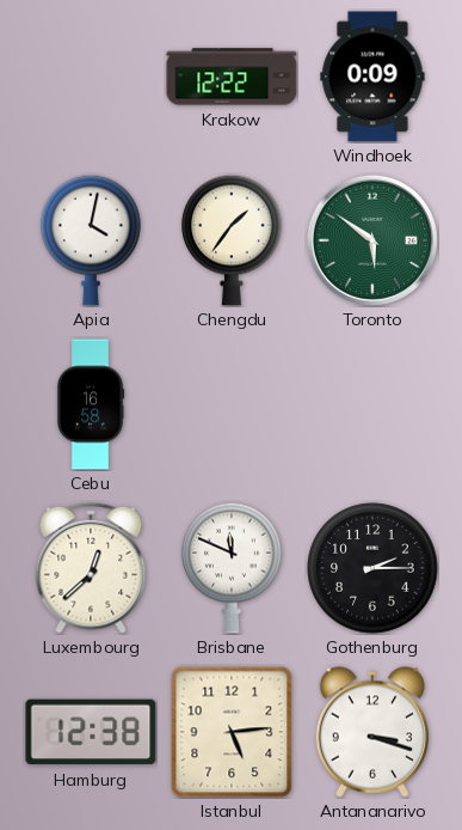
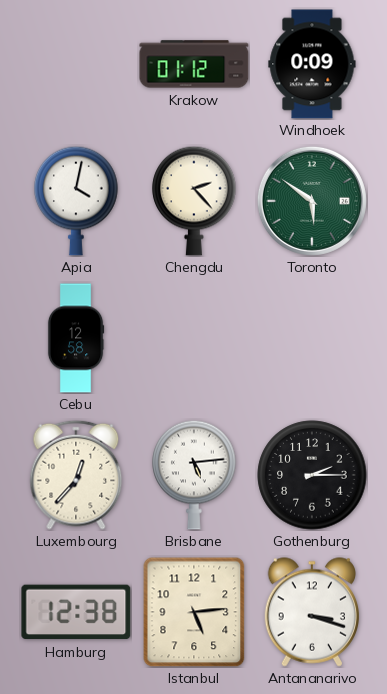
Krakow: 12:22 -> 01:12
Chengdu: 1:36 -> 2:23
Cebu: 16:58 -> 12:58
Luxembourg: 12:38 -> 12:37
Brisbane: 11:49 -> 5:14
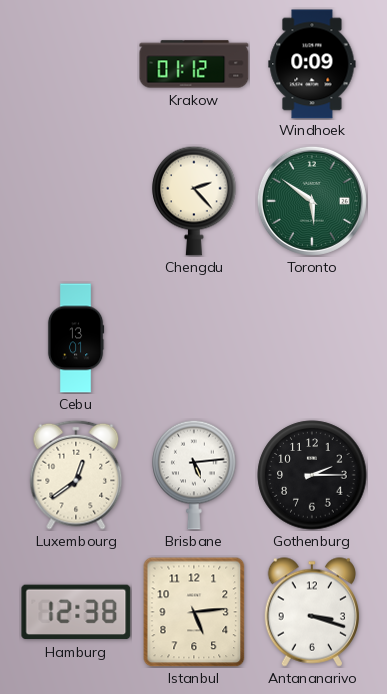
Apia: 4:02 -> none
Cebu: 12:58 -> 13:01
Luxembourg: 12:37 -> 12:39
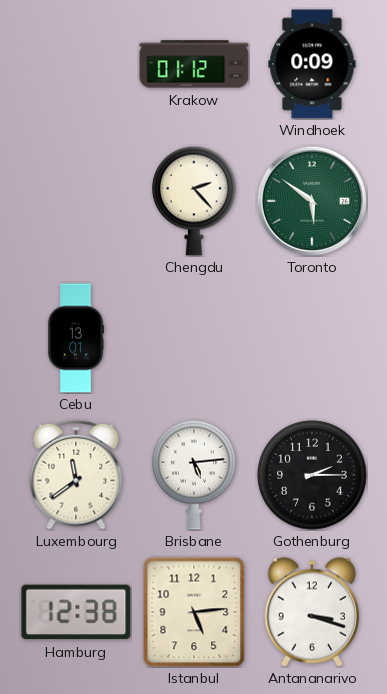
Luxembourg: 12:39 -> 11:39
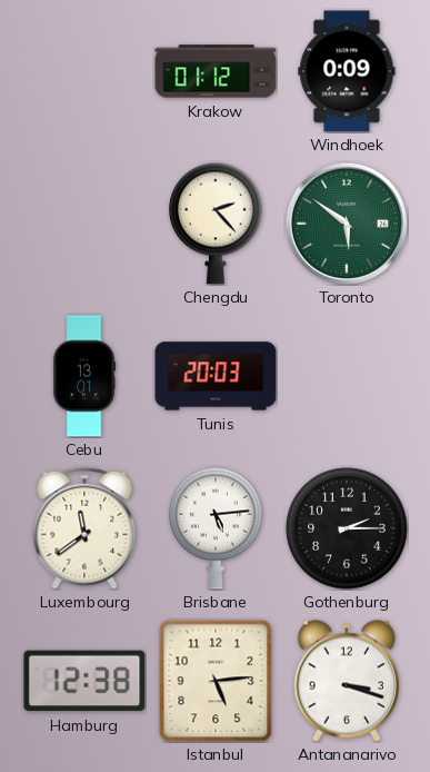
Tunis: none -> 20:03
